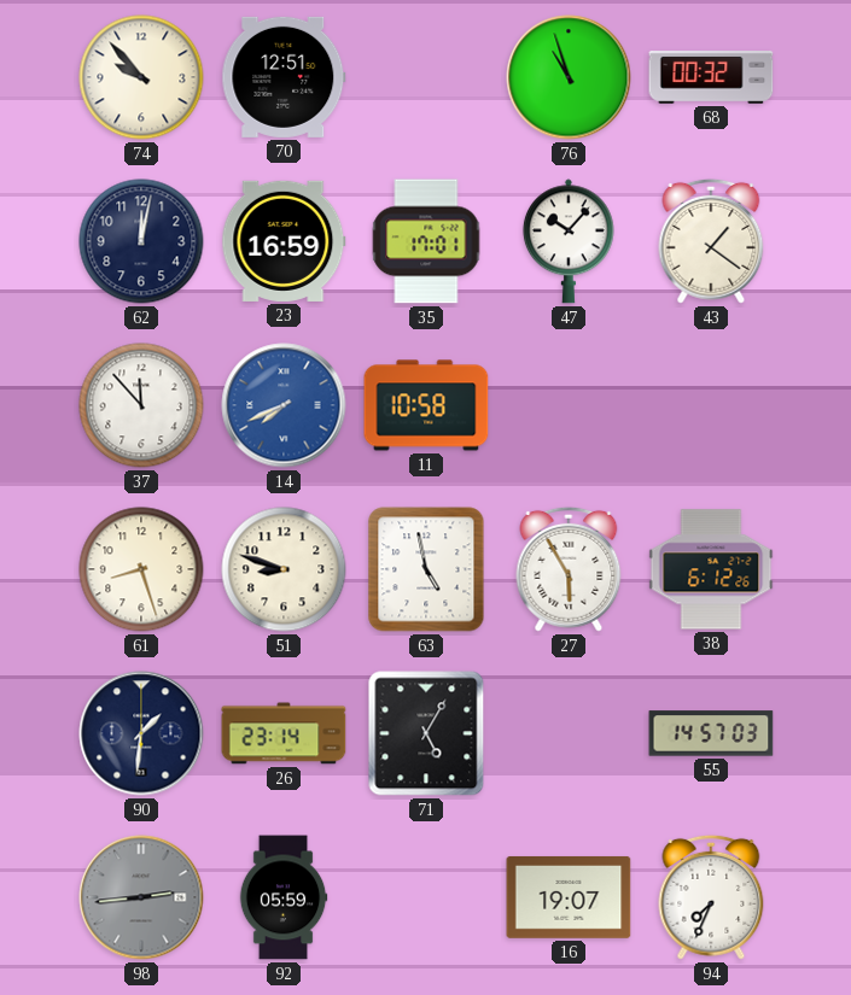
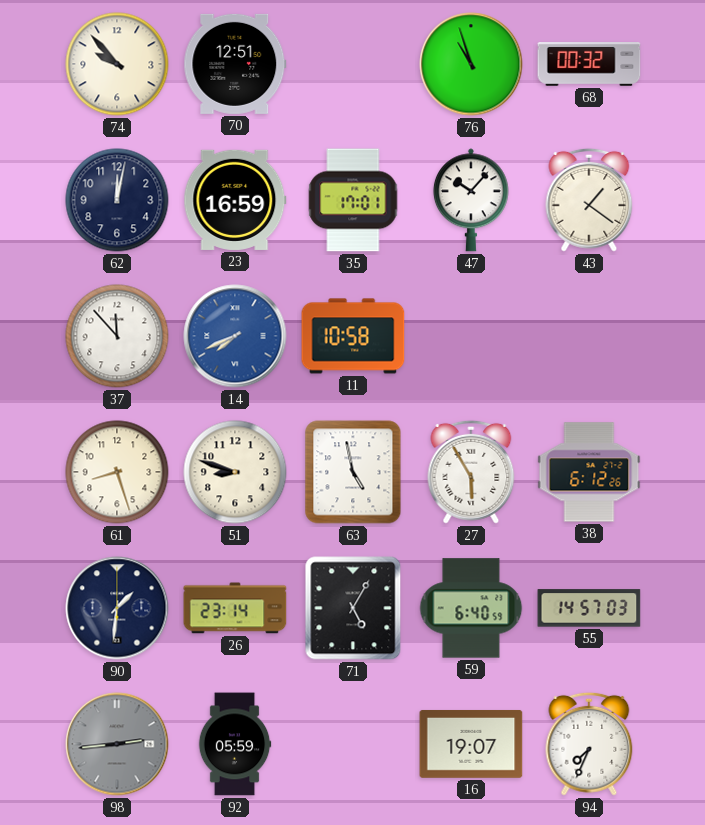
59: none -> 6:40
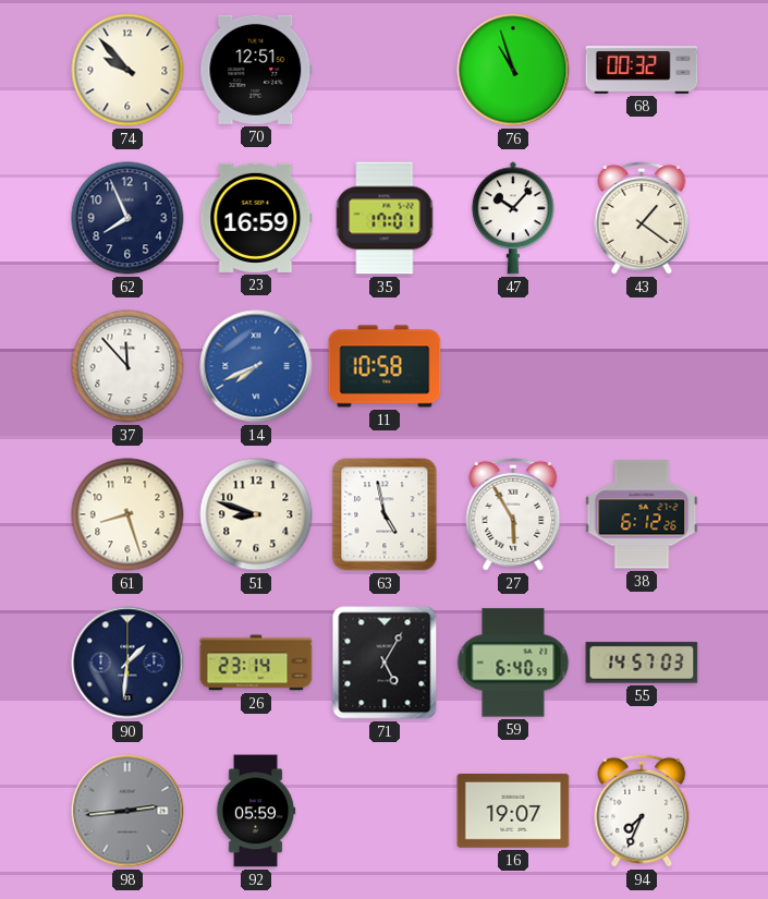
62: 12:02 -> 7:56
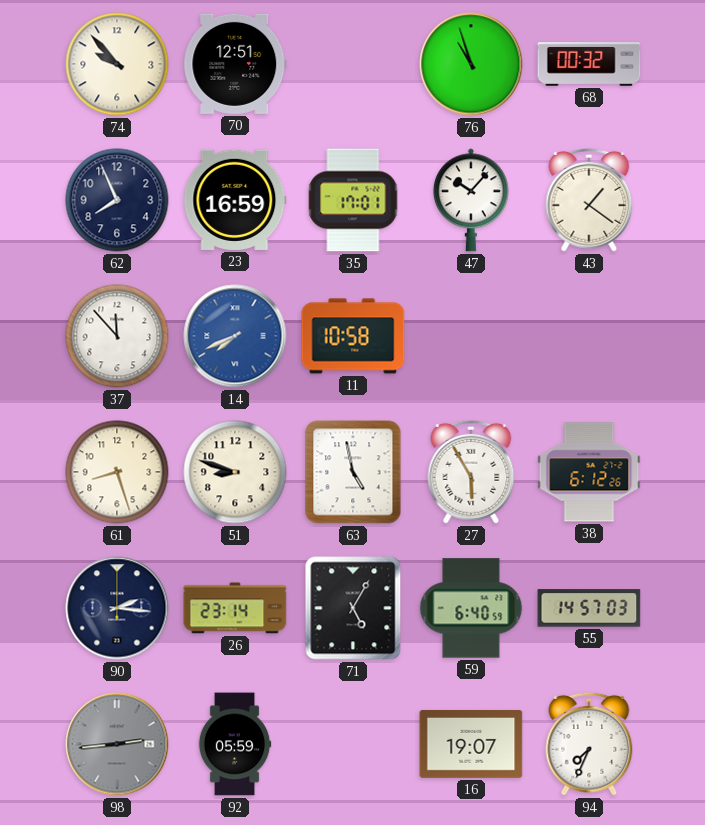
90: 1:31 -> 2:16
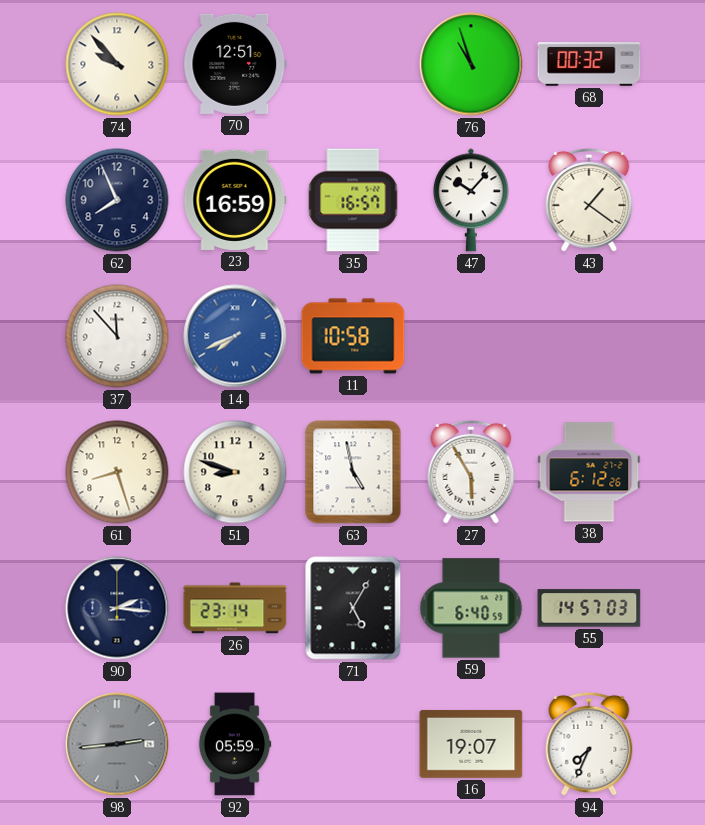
35: 17:01 -> 16:57
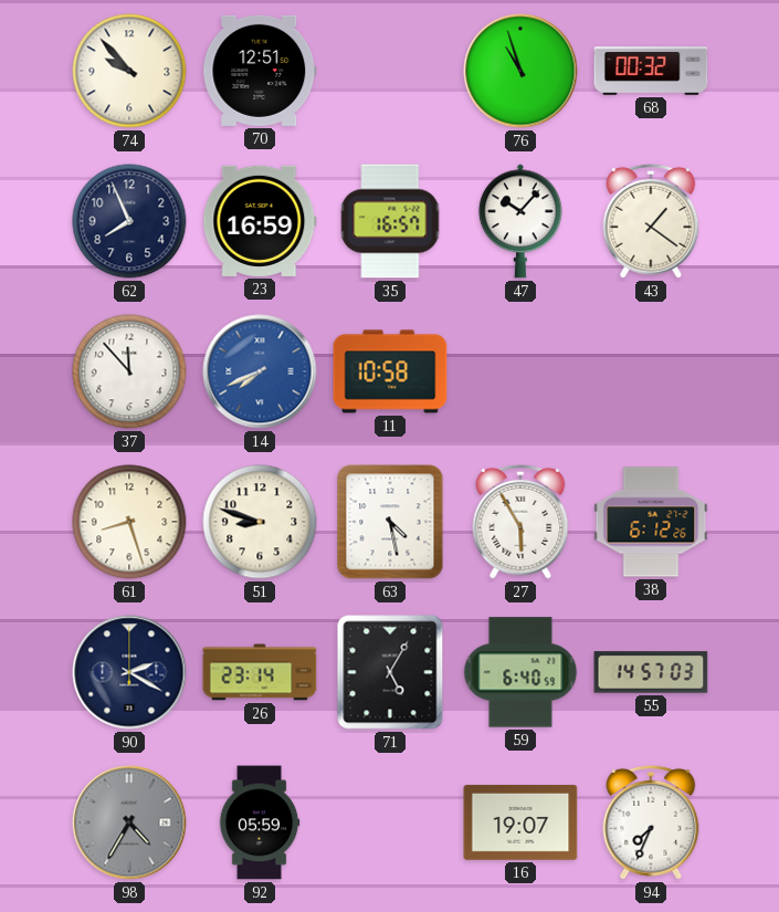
63: 4:58 -> 4:28
90: 2:16 -> 2:20
98: 2:44 -> 4:35
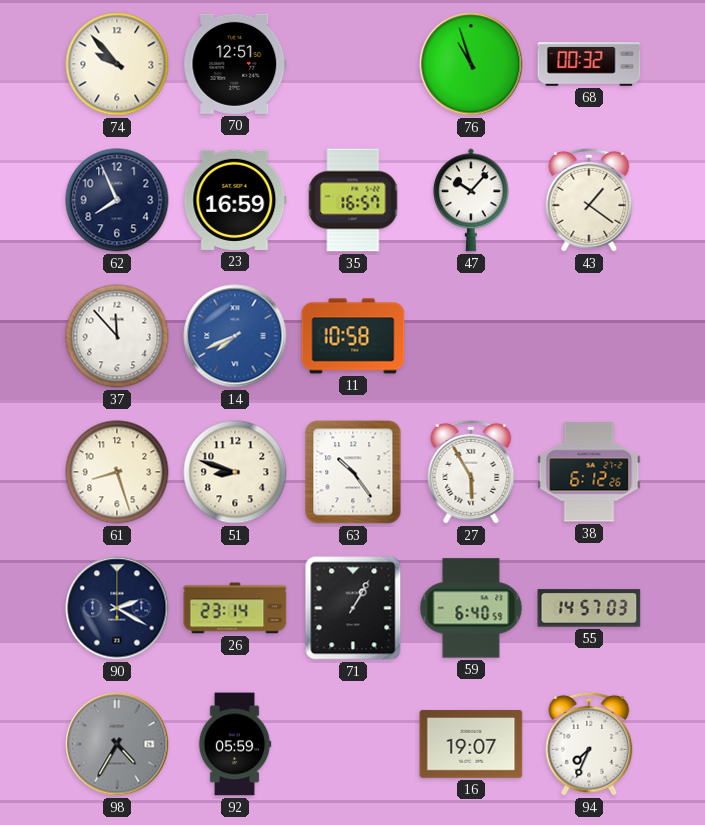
63: 4:28 -> 10:24
71: 5:05 -> 1:05
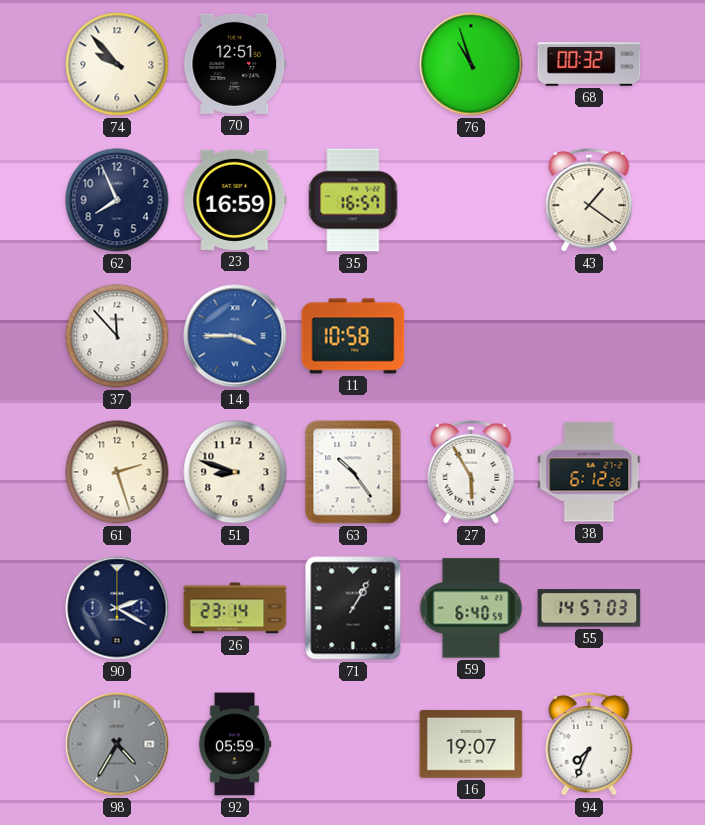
47: 10:07 -> none
14: 7:41 -> 3:45
61: 8:27 -> 2:27
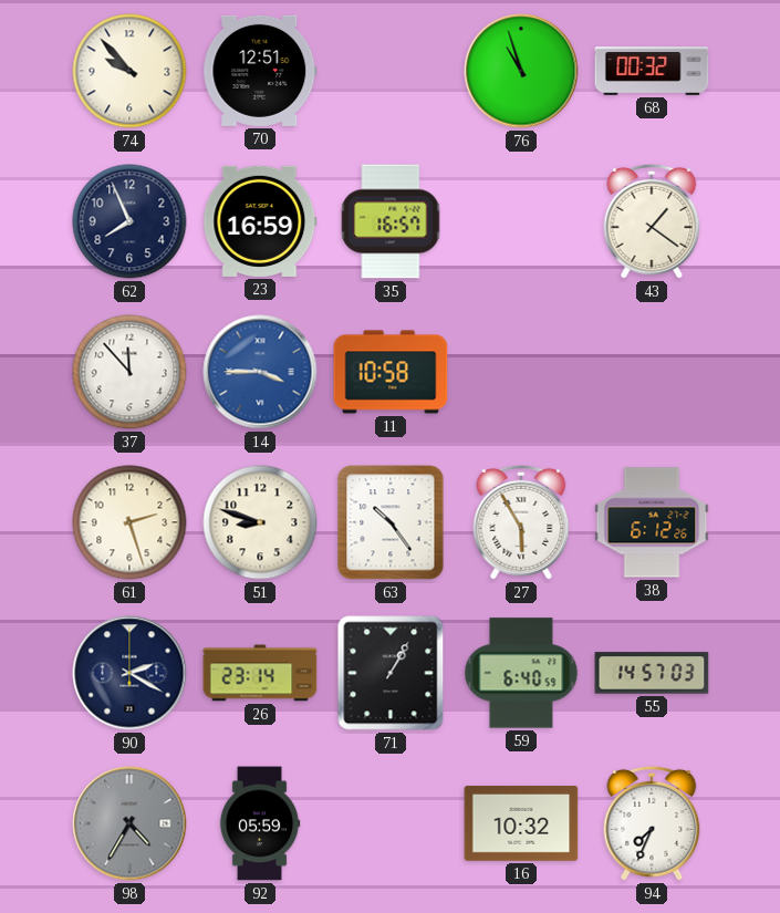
16: 19:07 -> 10:32
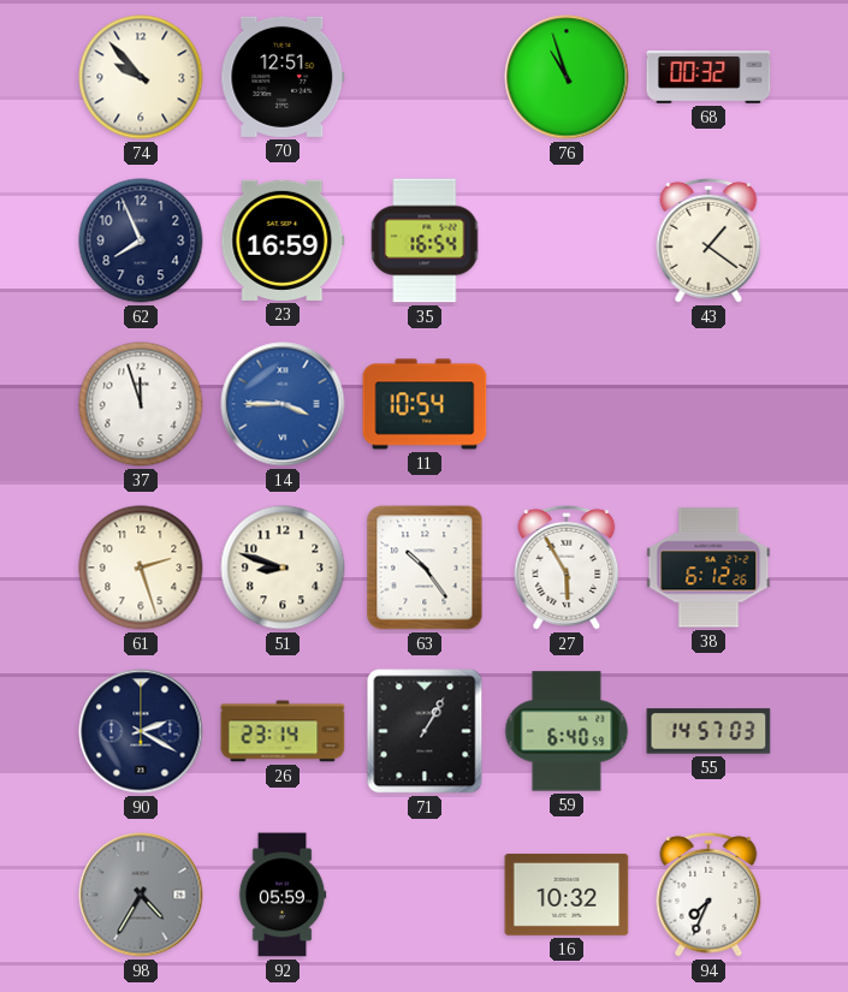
35: 16:57 -> 16:54
37: 11:53 -> 11:57
11: 10:58 -> 10:54
